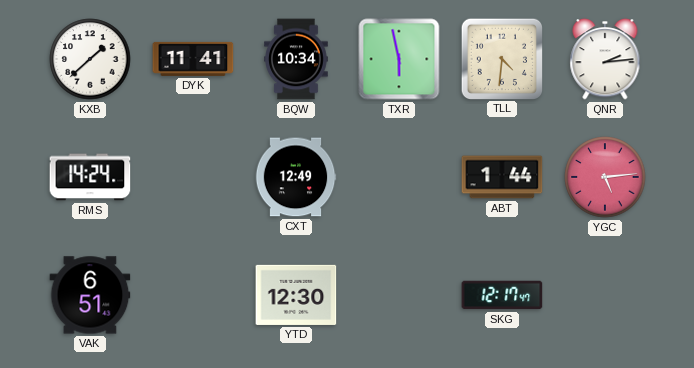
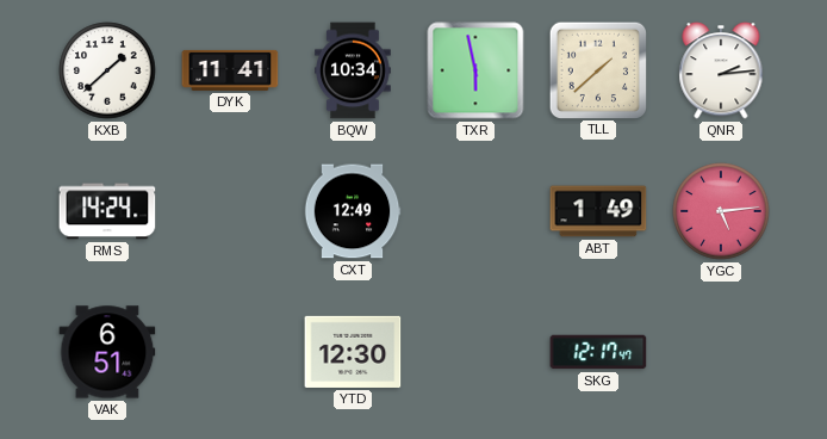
TLL: 4:31 -> 1:38
ABT: 1:44 -> 1:49
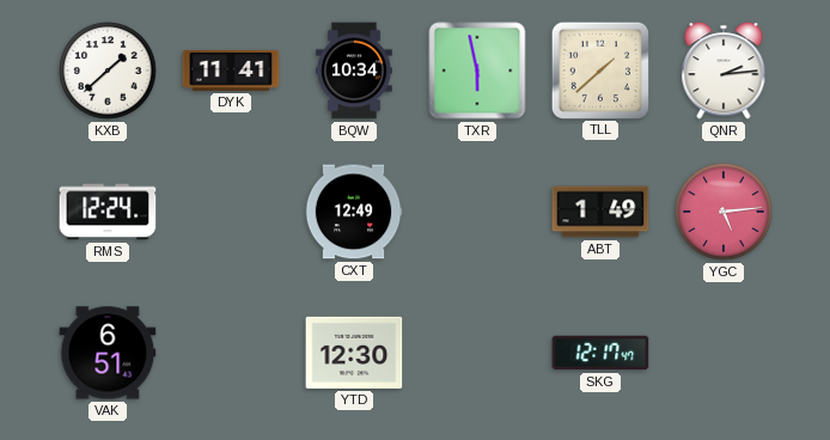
RMS: 14:24 -> 12:24
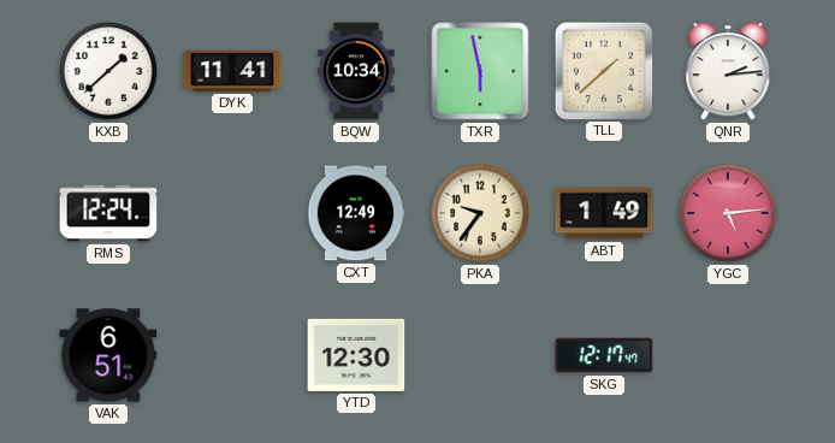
PKA: none -> 9:36
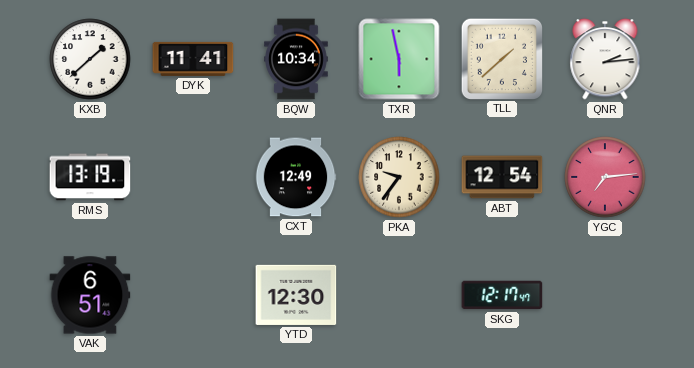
RMS: 12:24 -> 13:19
ABT: 1:49 -> 12:54
YGC: 5:14 -> 7:14
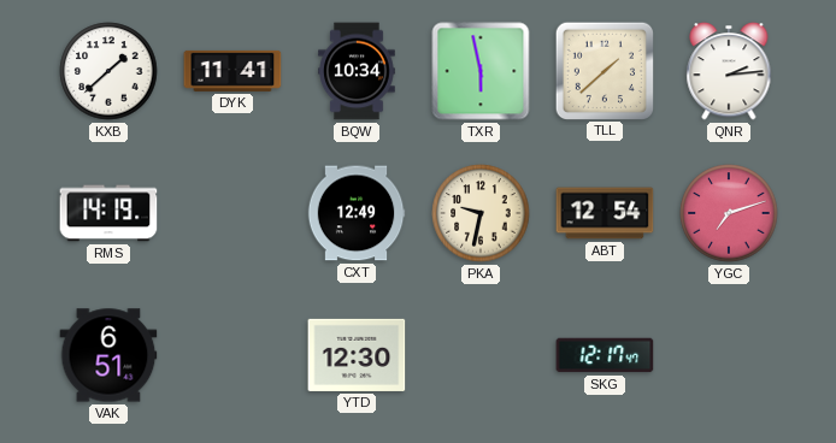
RMS: 13:19 -> 14:19
PKA: 9:36 -> 9:32
YGC: 7:14 -> 7:12
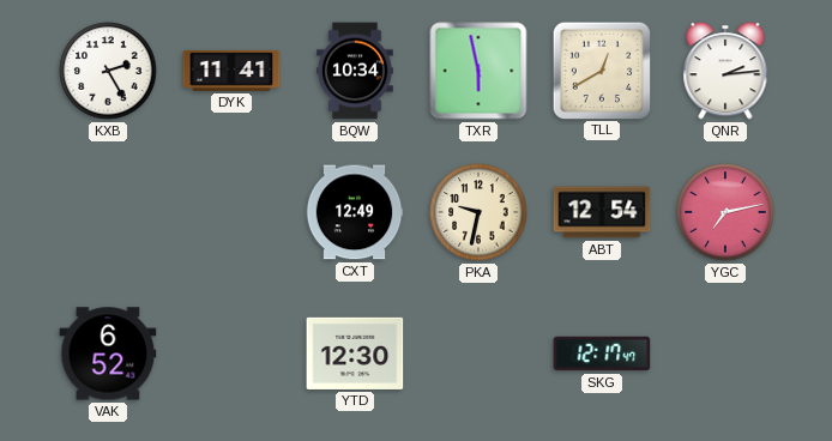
KXB: 1:38 -> 2:25
TLL: 1:38 -> 12:40
RMS: 14:19 -> none
YGC: 7:12 -> 7:13
VAK: 6:51 -> 6:52
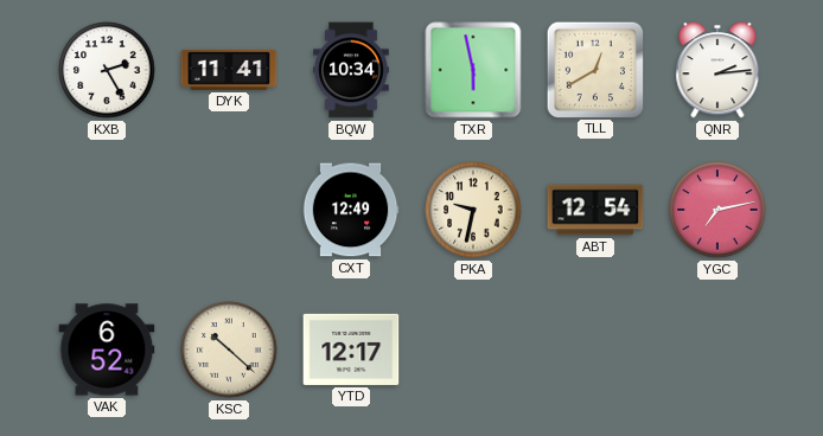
KSC: none -> 10:22
YTD: 12:30 -> 12:17
SKG: 12:17 -> none
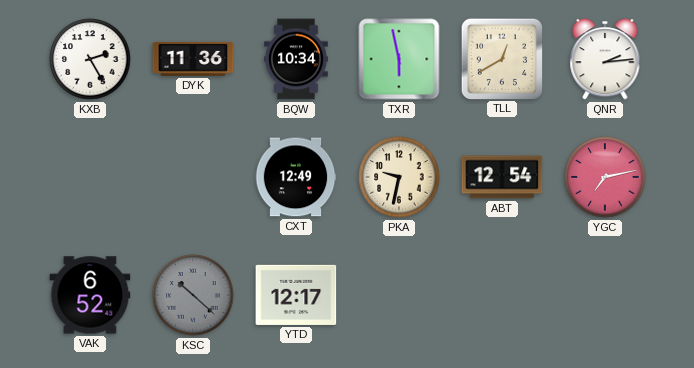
DYK: 11:41 -> 11:36
KSC dial: cream -> grey
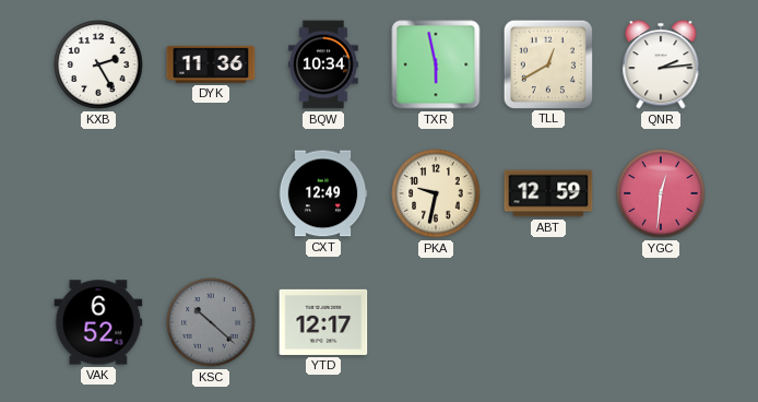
ABT: 12:54 -> 12:59
YGC: 7:13 -> 12:31
